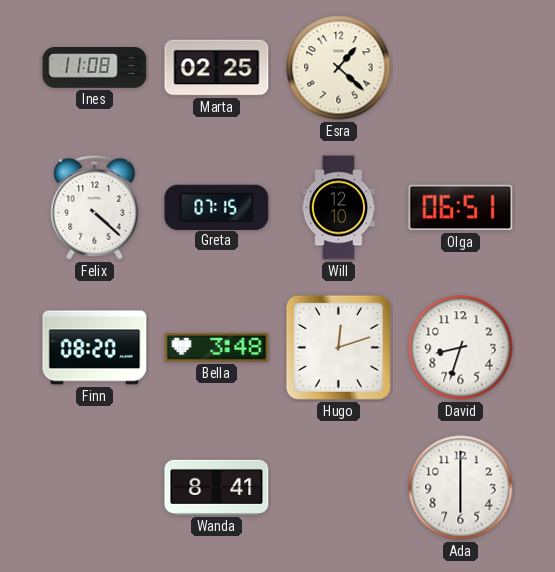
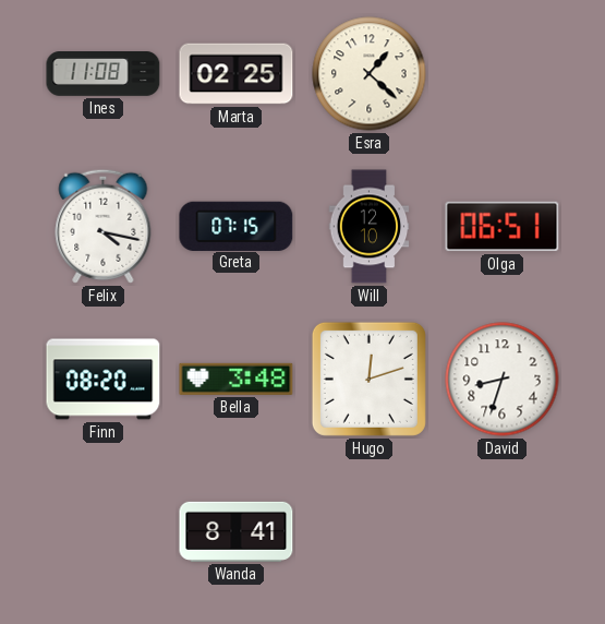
Felix: 4:22 -> 4:17
Ada: 6:00 -> none
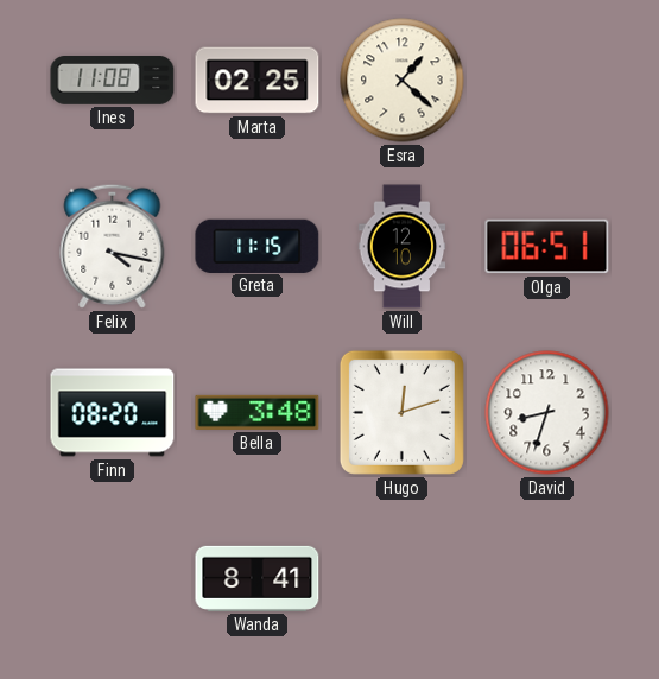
Greta: 07:15 -> 11:15
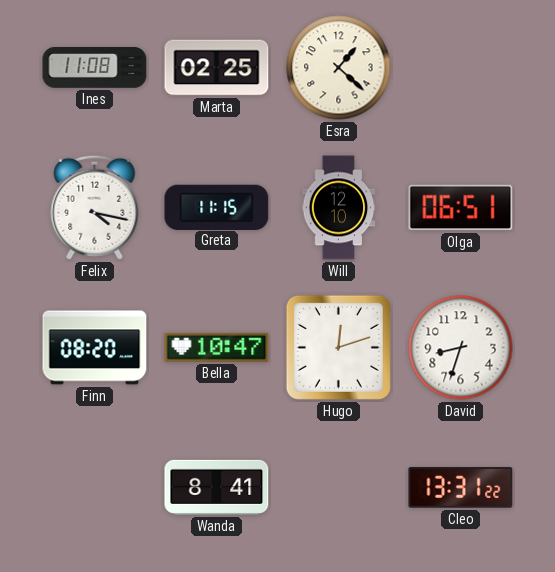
Bella: 3:48 -> 10:47
Cleo: none -> 13:31
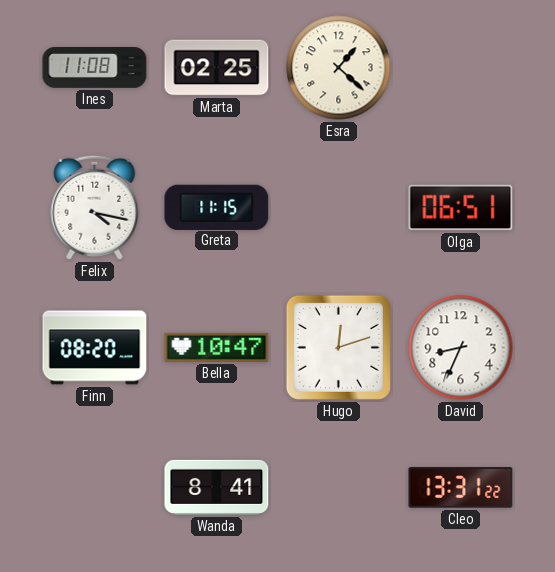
Will: 12:10 -> none
David: 8:33 -> 8:34
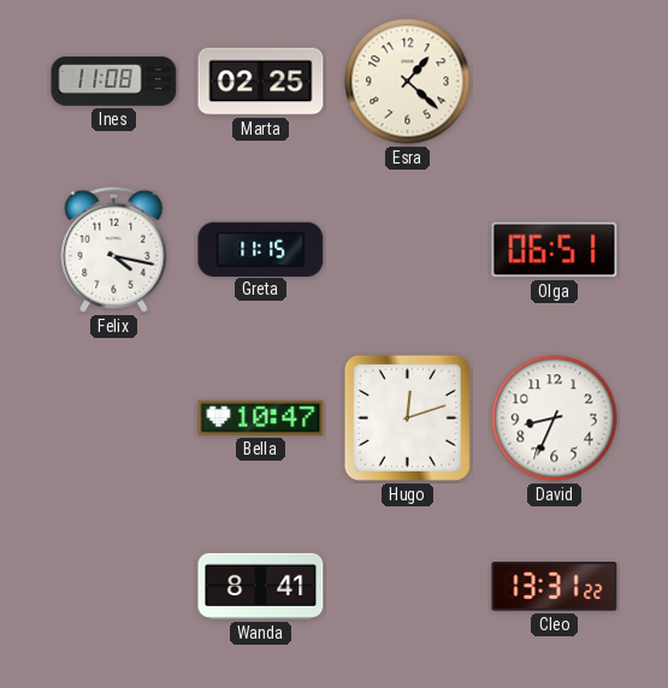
Finn: 08:20 -> none
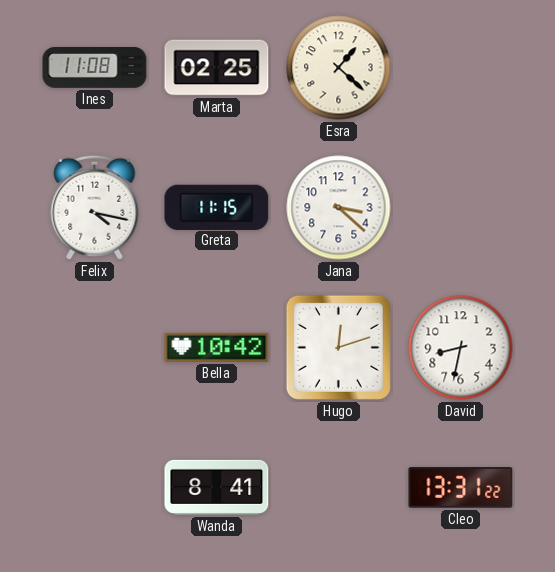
Jana: none -> 3:22
Olga: 06:51 -> none
Bella: 10:47 -> 10:42
David: 8:34 -> 8:32
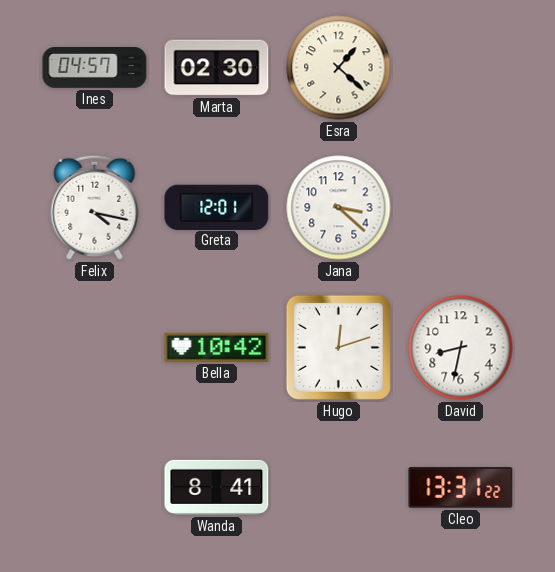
Ines: 11:08 -> 04:57
Marta: 02:25 -> 02:30
Greta: 11:15 -> 12:01
